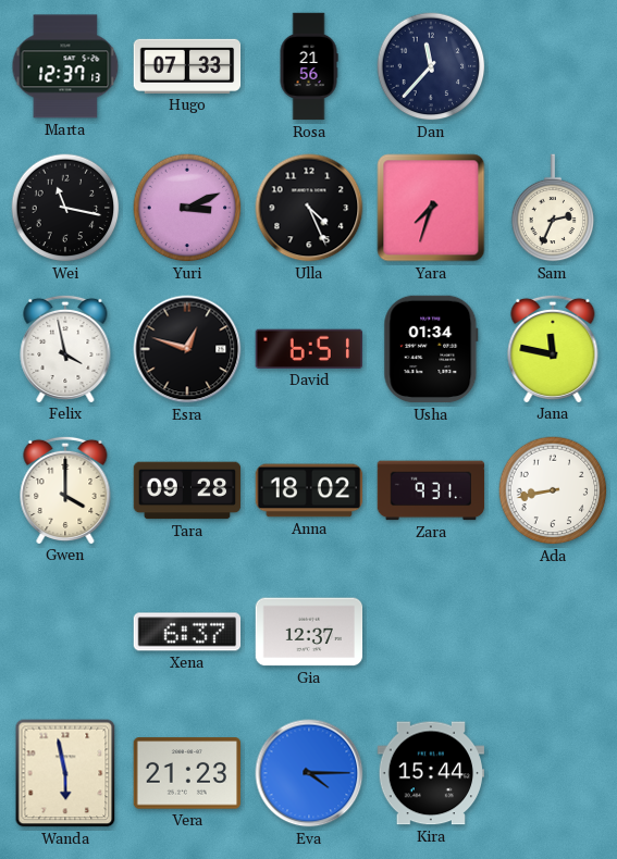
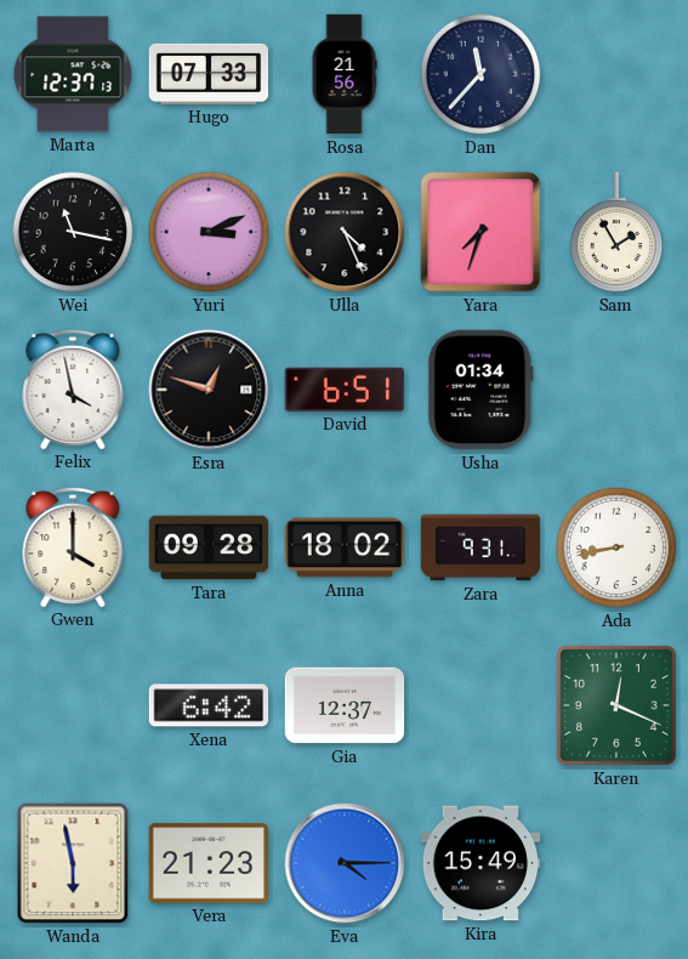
Sam: 2:34 -> 1:55
Jana: 11:47 -> none
Xena: 6:37 -> 6:42
Karen: none -> 12:19
Kira: 15:44 -> 15:49
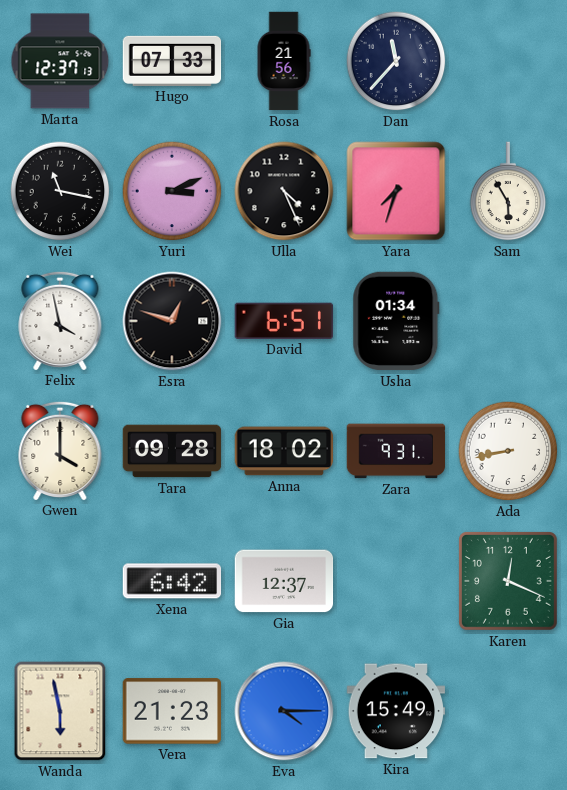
Sam: 1:55 -> 5:55
